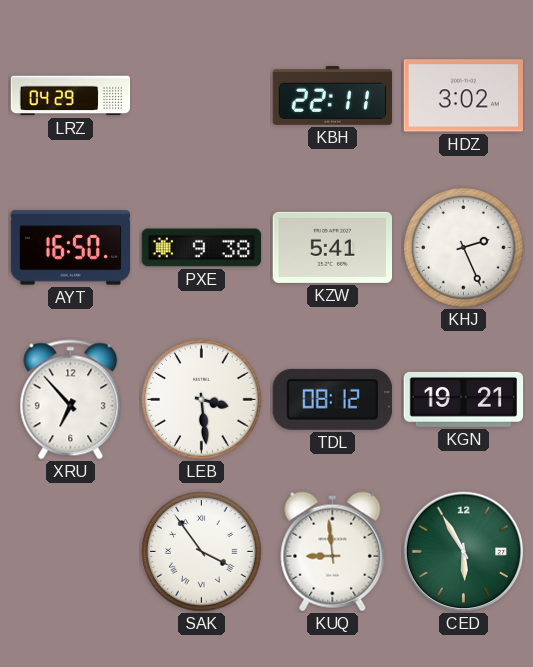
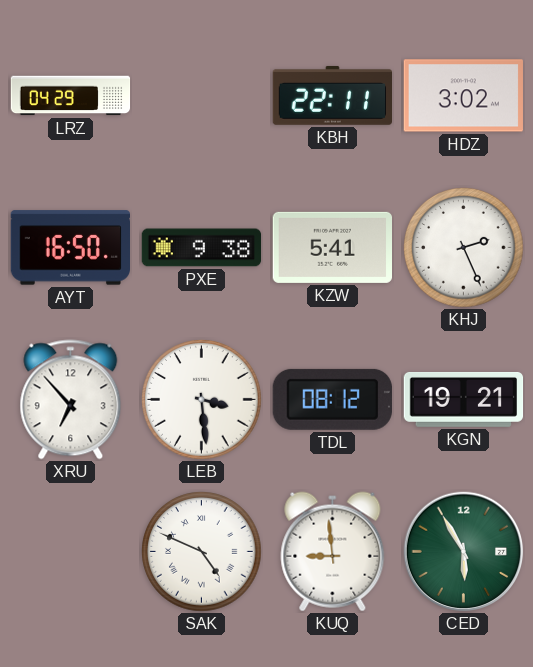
SAK: 3:54 -> 4:49
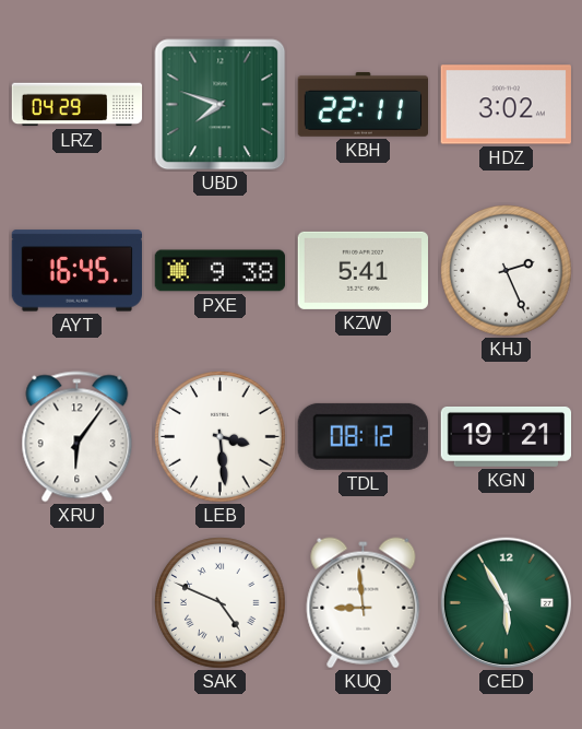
UBD: none -> 7:48
AYT: 16:50 -> 16:45
XRU: 6:53 -> 6:06
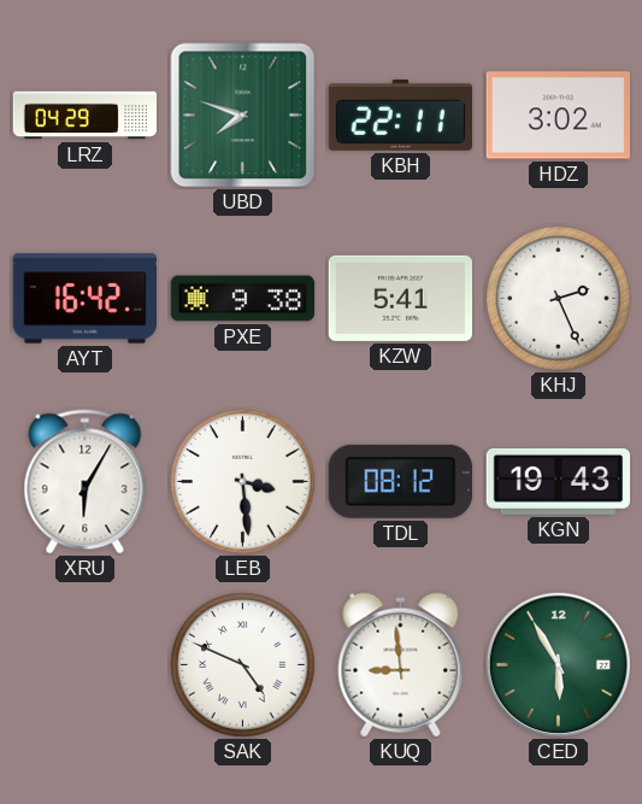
AYT: 16:45 -> 16:42
XRU: 6:06 -> 6:05
KGN: 19:21 -> 19:43
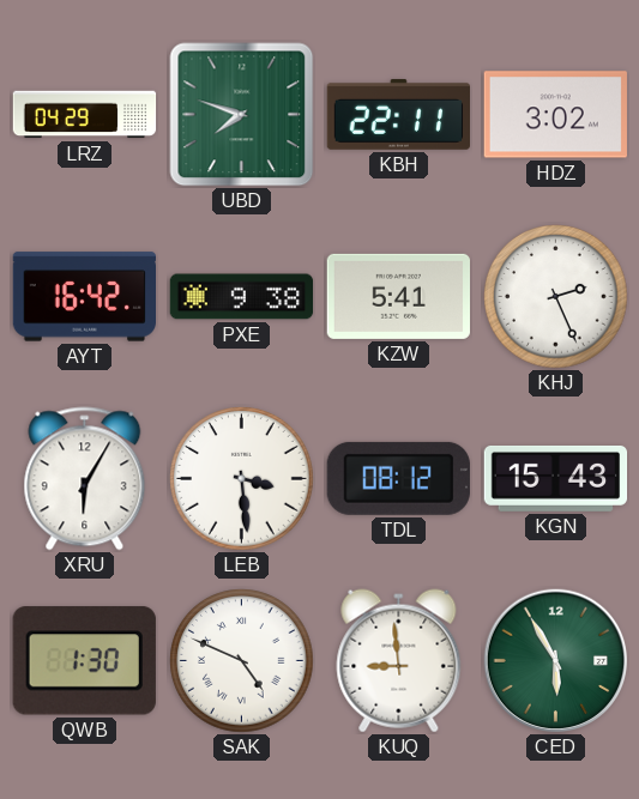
KGN: 19:43 -> 15:43
QWB: none -> 1:30
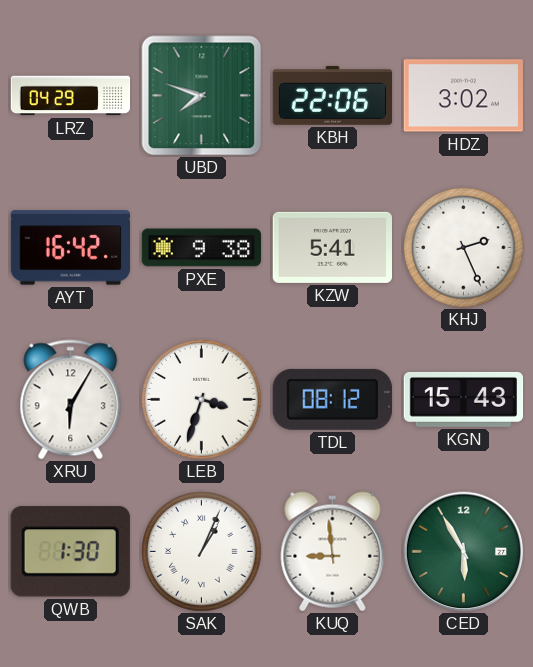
KBH: 22:11 -> 22:06
LEB: 3:29 -> 3:33
SAK: 4:49 -> 1:04
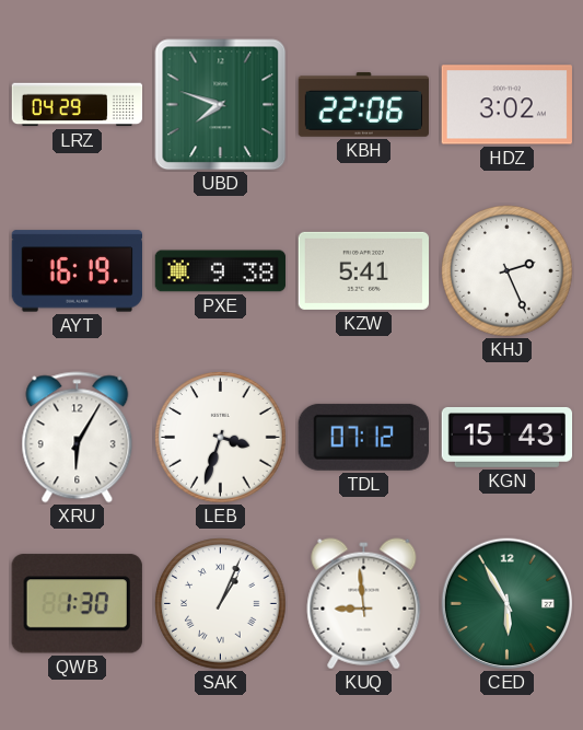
AYT: 16:42 -> 16:19
TDL: 08:12 -> 07:12
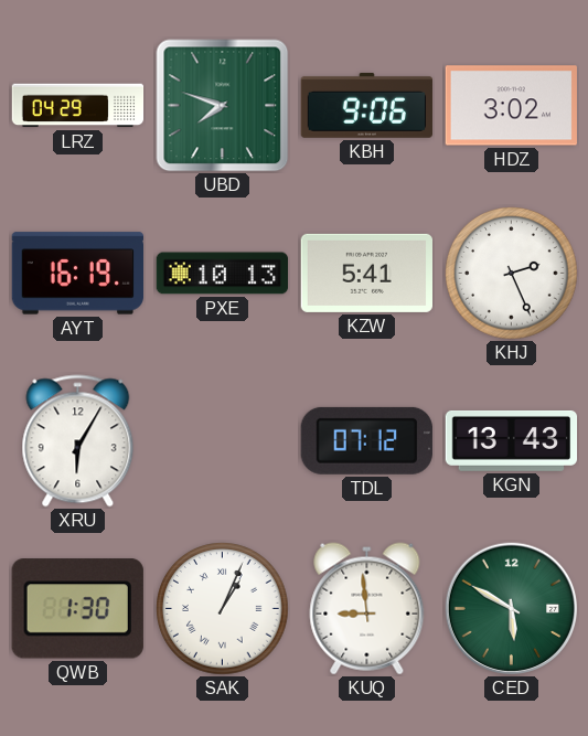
KBH: 22:06 -> 9:06
PXE: 9:38 -> 10:13
LEB: 3:33 -> none
KGN: 15:43 -> 13:43
CED: 5:55 -> 5:50
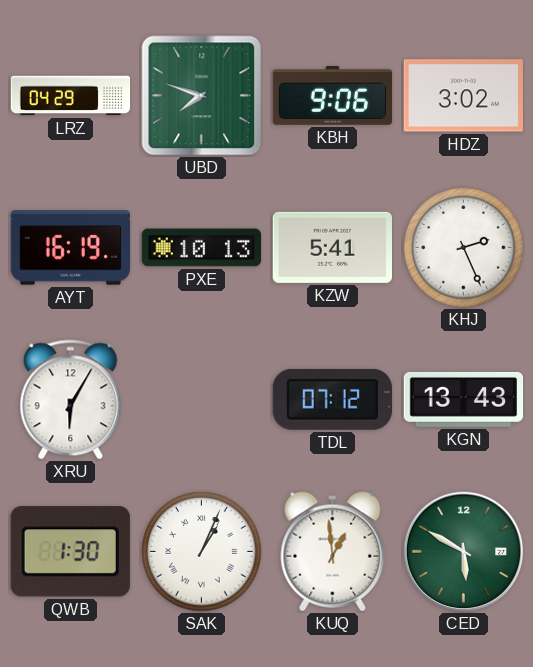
KUQ: 8:59 -> 12:59
